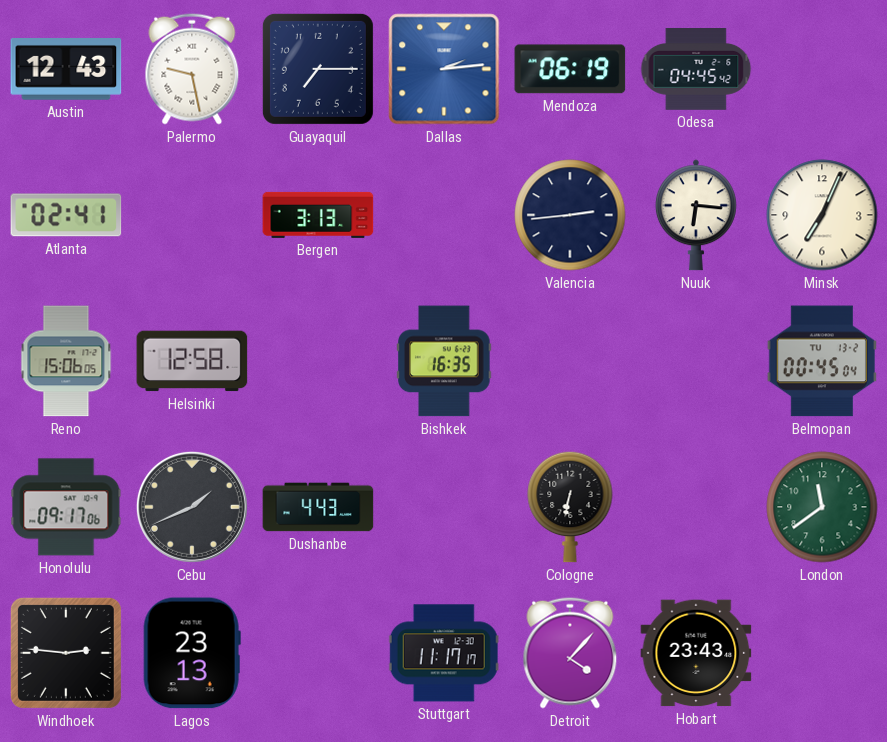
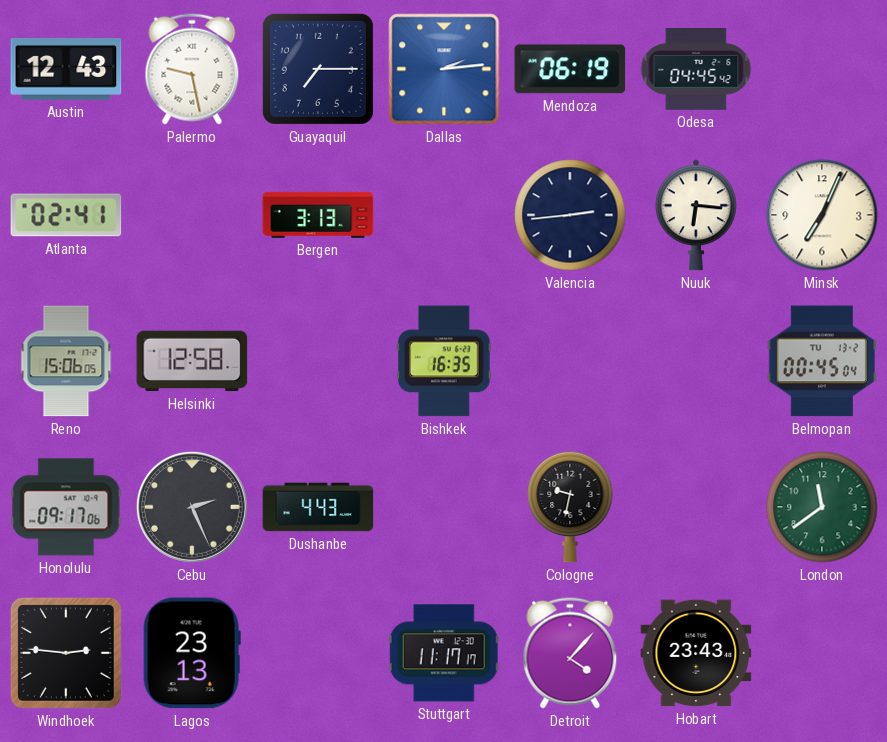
Cebu: 1:41 -> 2:26
Cologne: 6:32 -> 9:32
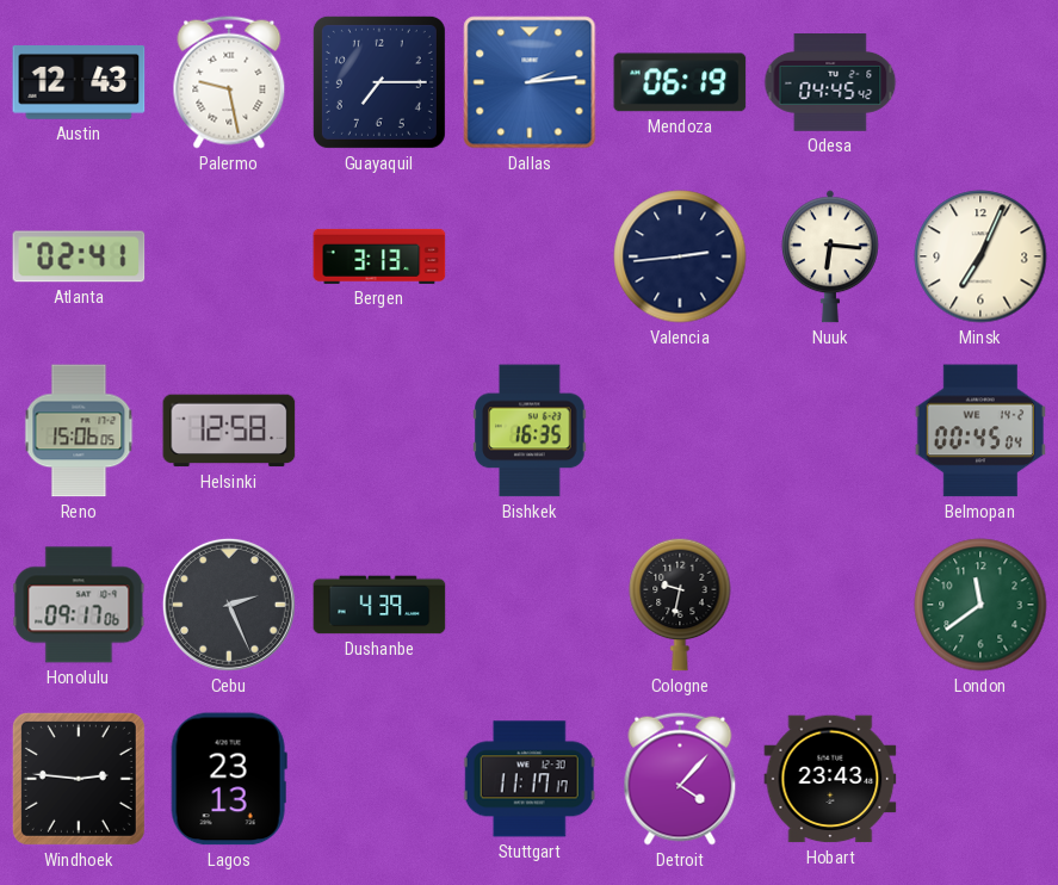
Belmopan date: TU 13-2 -> WE 14-2
Dushanbe: 4:43 -> 4:39
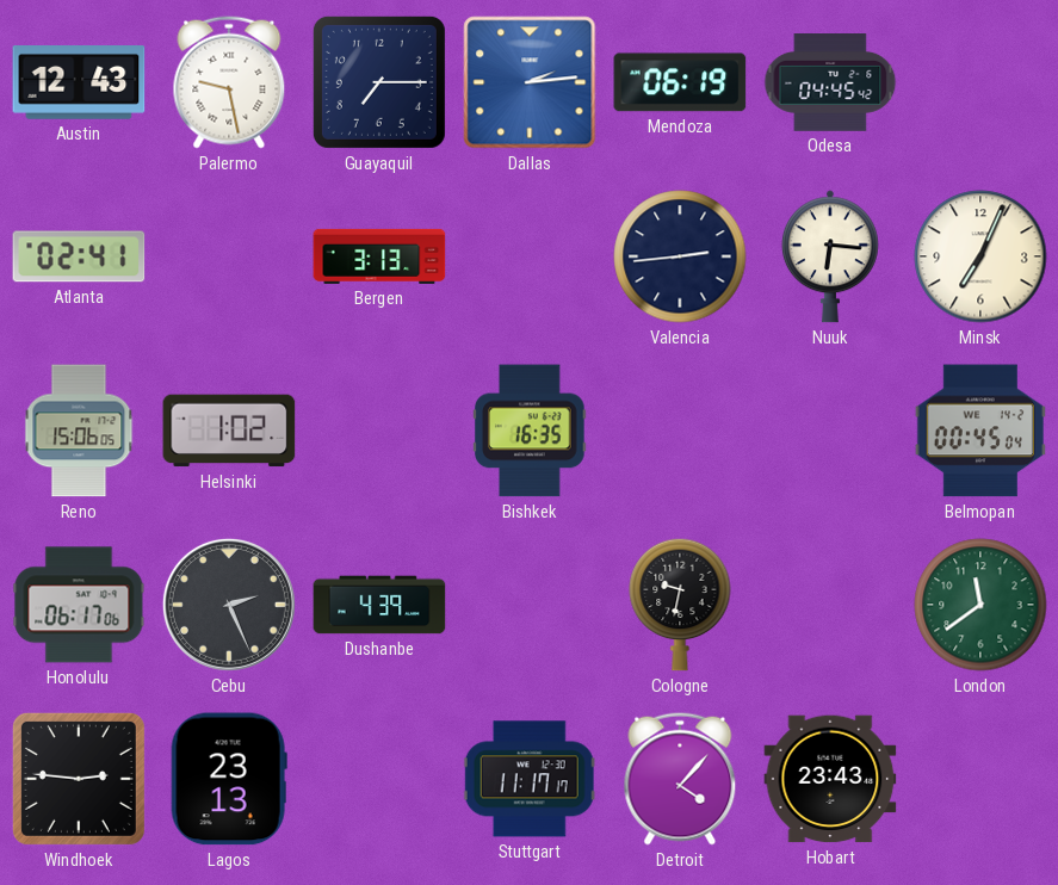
Helsinki: 12:58 -> 1:02
Honolulu: 09:17 -> 06:17
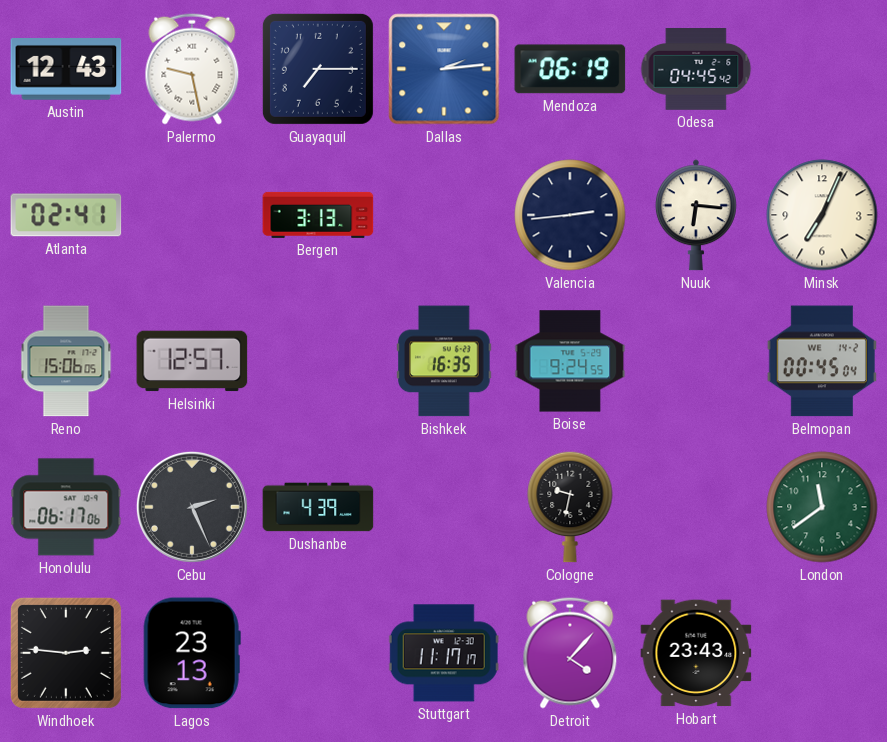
Helsinki: 1:02 -> 12:57
Boise: none -> 9:24
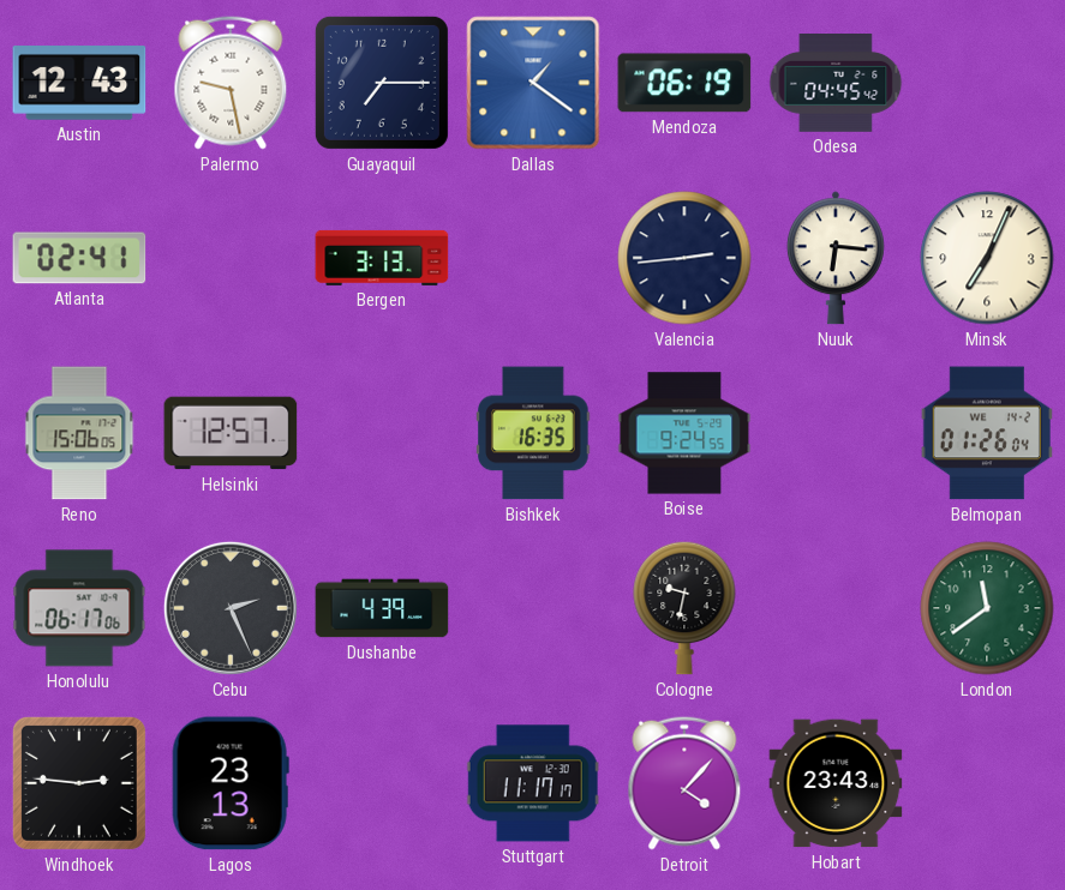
Dallas: 2:14 -> 1:21
Belmopan: 00:45 -> 01:26
